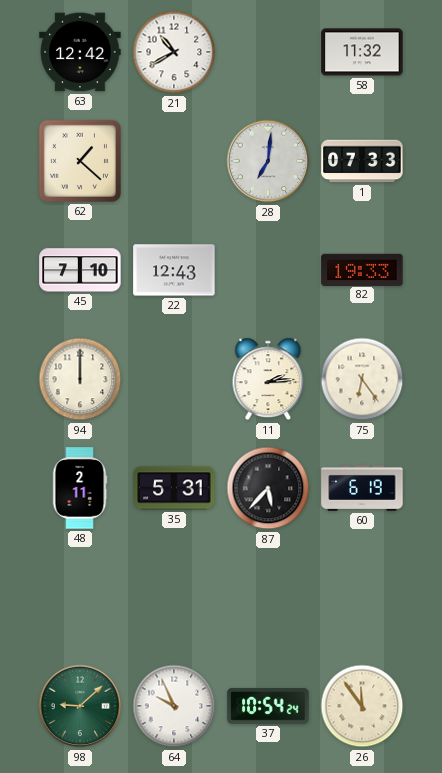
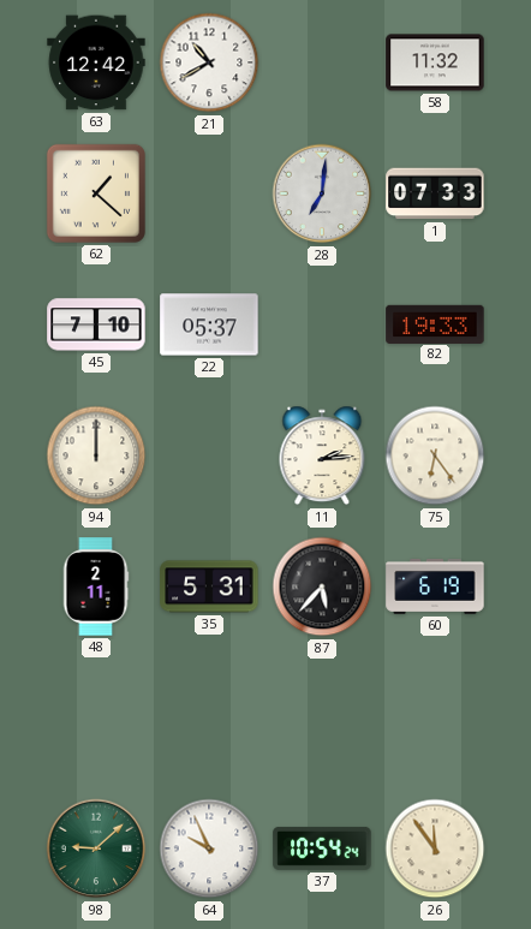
22: 12:43 -> 05:37
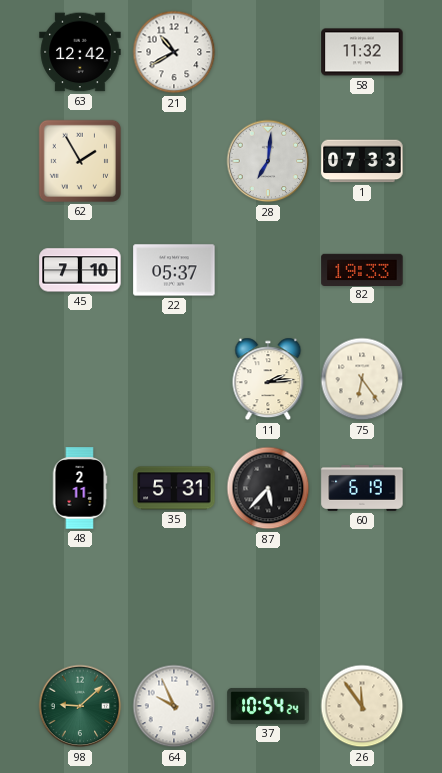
62: 1:22 -> 1:55
94: 12:00 -> none
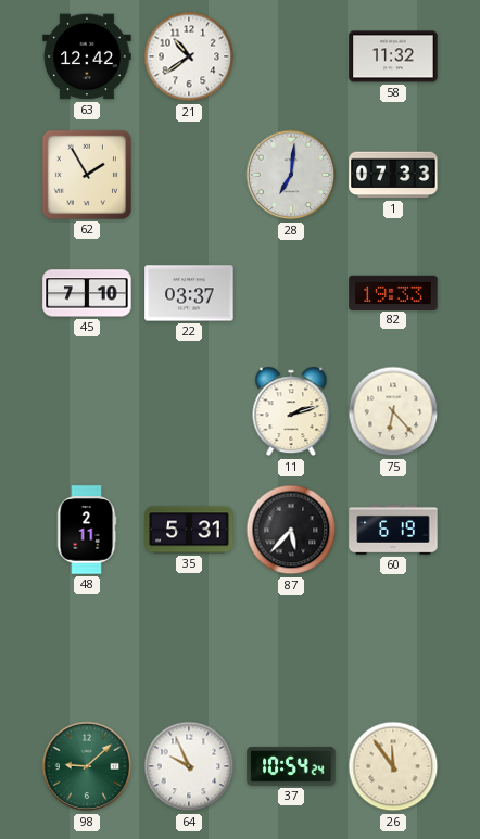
21: 10:40 -> 10:39
22: 05:37 -> 03:37
11: 2:14 -> 2:12
75: 6:24 -> 6:23
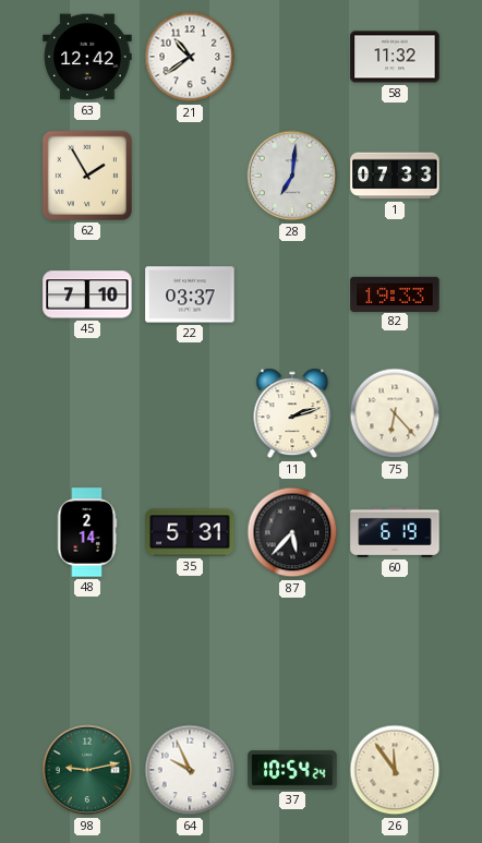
48: 2:11 -> 2:14
98: 9:08 -> 9:13
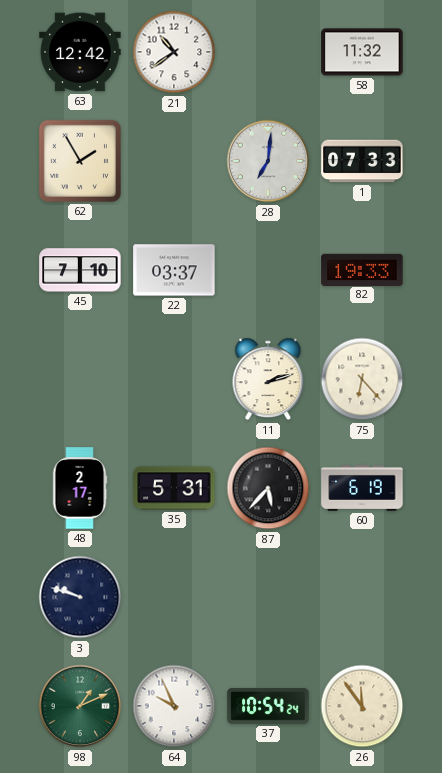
48: 2:14 -> 2:17
3: none -> 9:48
98: 9:13 -> 1:11
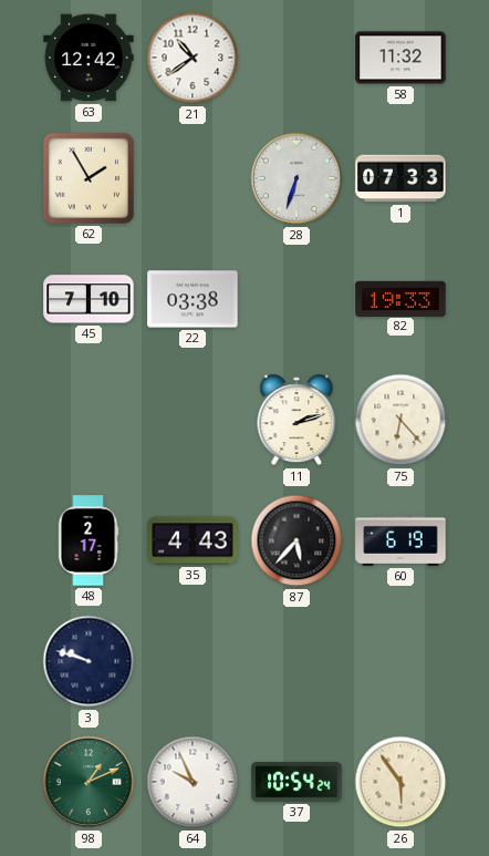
28: 7:01 -> 6:33
22: 03:37 -> 03:38
35: 5:31 -> 4:43
26: 11:54 -> 5:54
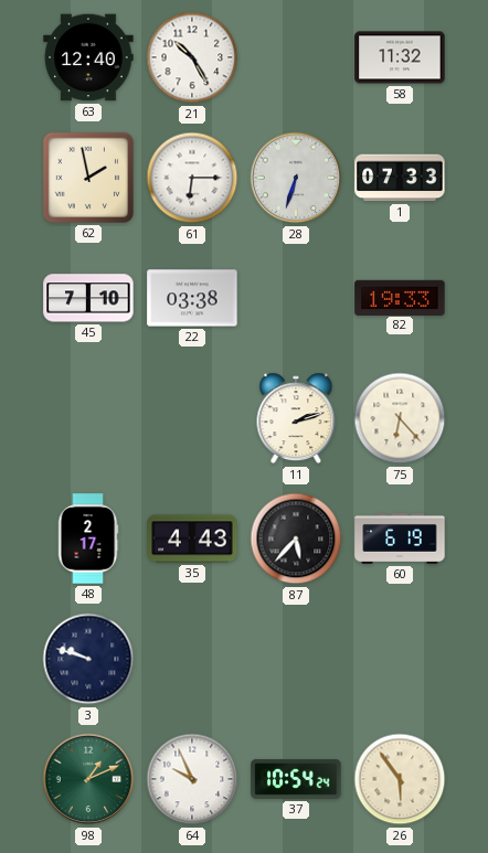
63: 12:42 -> 12:40
21: 10:39 -> 10:25
62: 1:55 -> 1:58
61: none -> 6:15
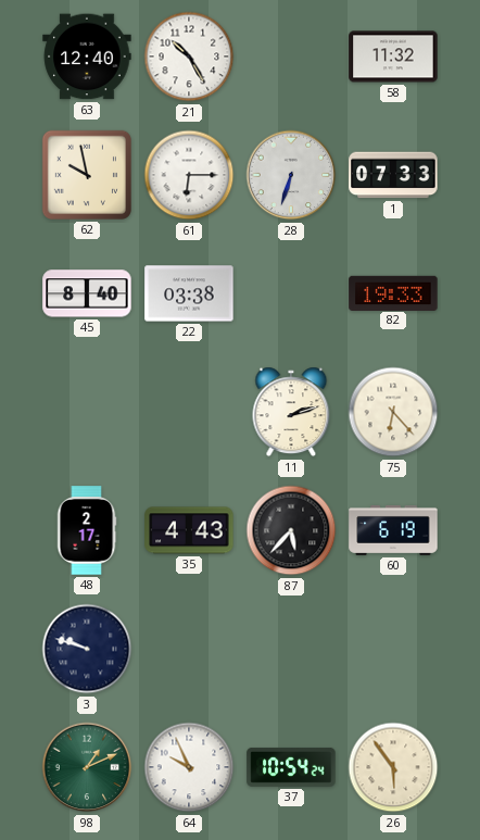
62: 1:58 -> 9:58
45: 7:10 -> 8:40
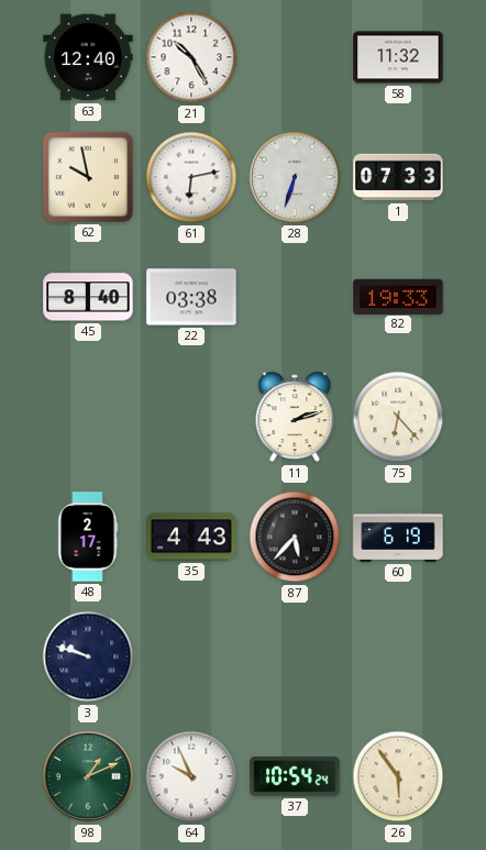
61: 6:15 -> 6:13
